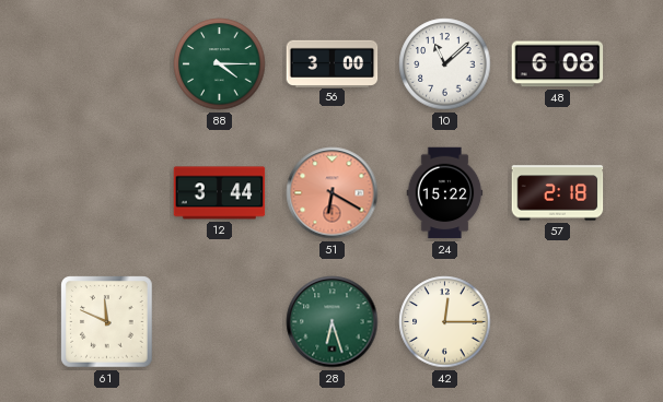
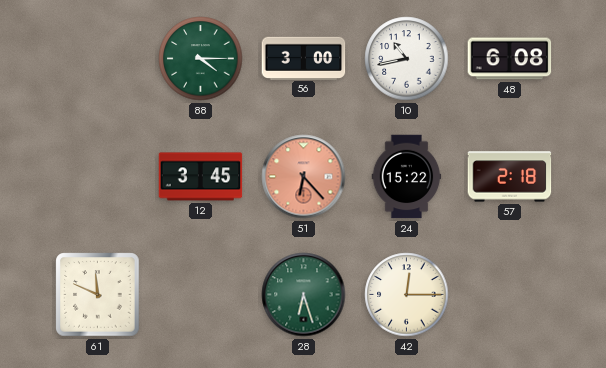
10: 11:08 -> 10:43
12: 3:44 -> 3:45
51: 6:20 -> 6:23
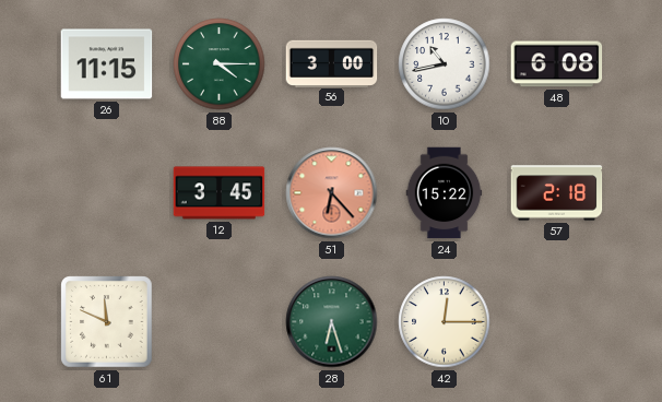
26: none -> 11:15
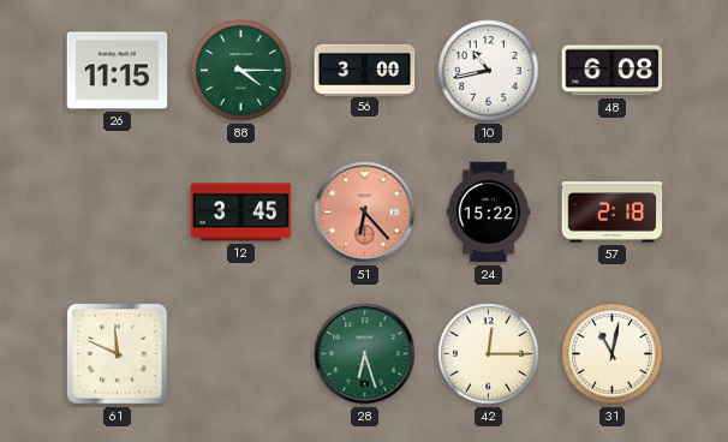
31: none -> 11:02
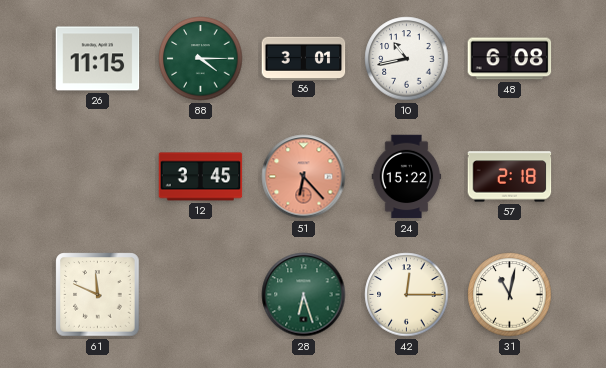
56: 3:00 -> 3:01
